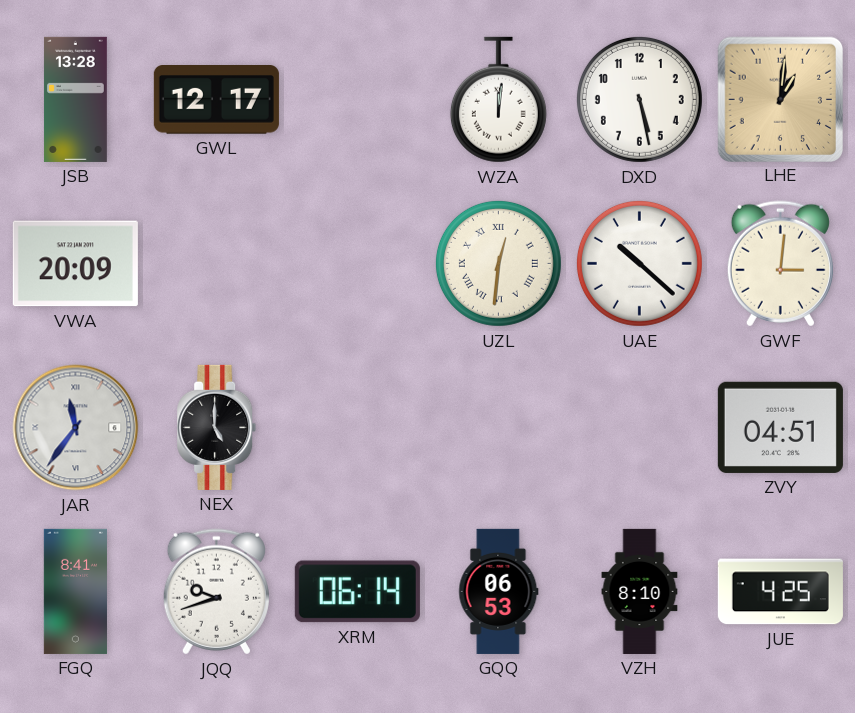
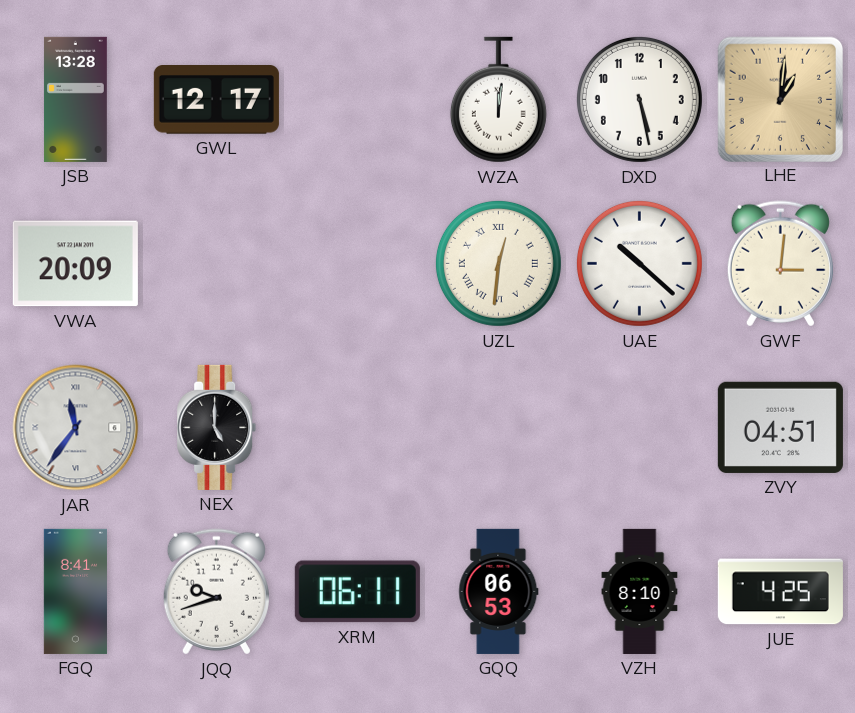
XRM: 06:14 -> 06:11
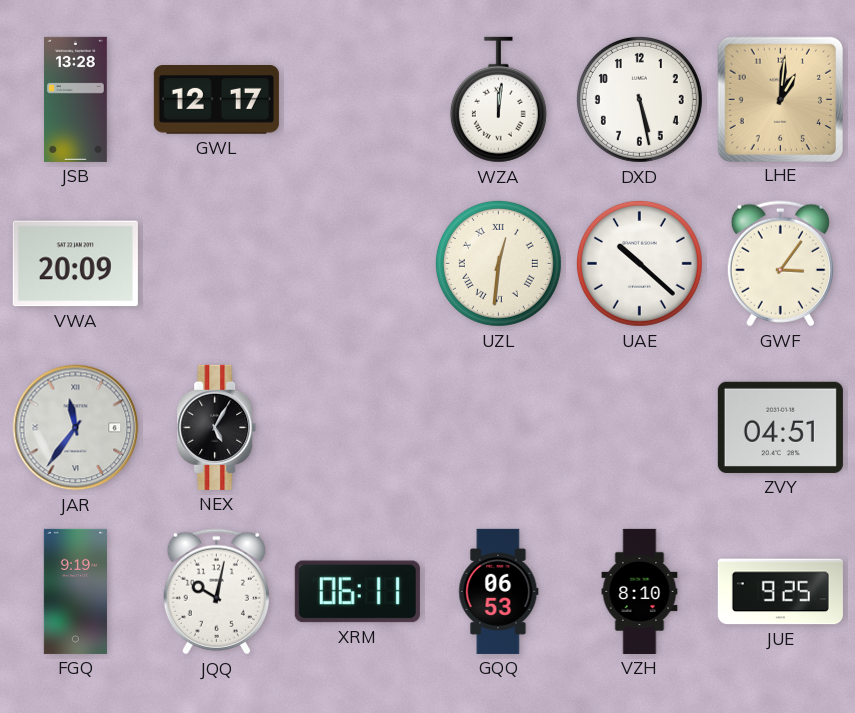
GWF: 3:01 -> 3:06
NEX: 5:00 -> 5:05
FGQ: 8:41 -> 9:19
JQQ: 9:42 -> 10:02
JUE: 4:25 -> 9:25
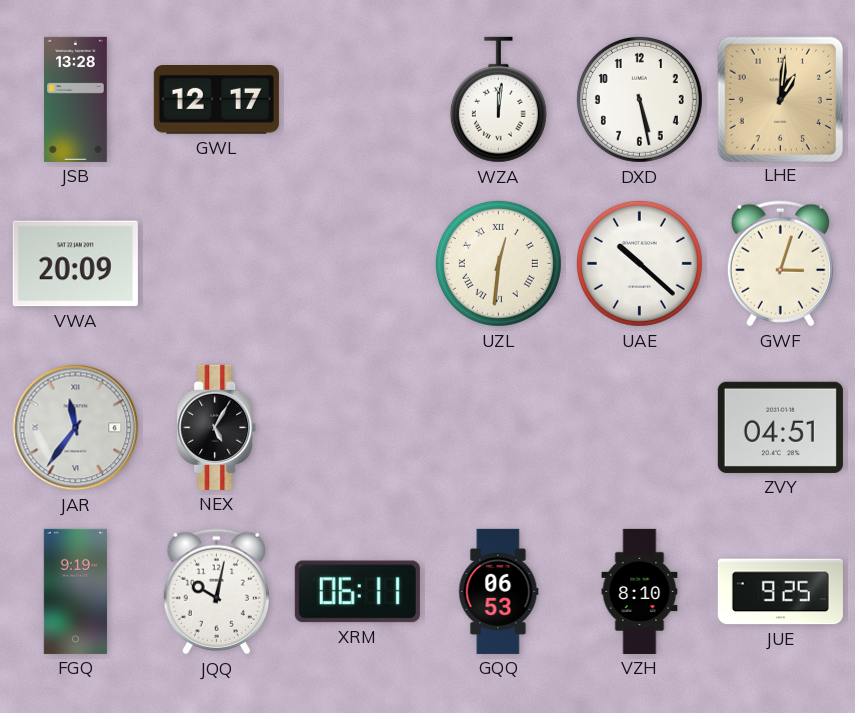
GWF: 3:06 -> 3:03
